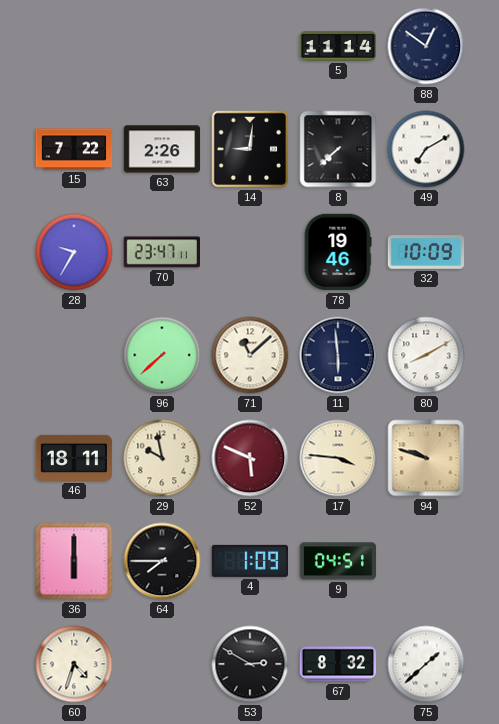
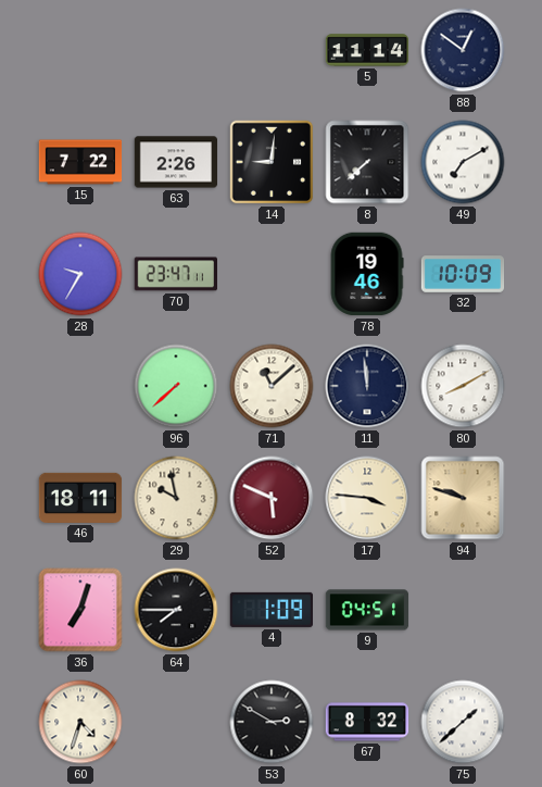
11: 5:59 -> 11:59
36: 6:00 -> 7:03
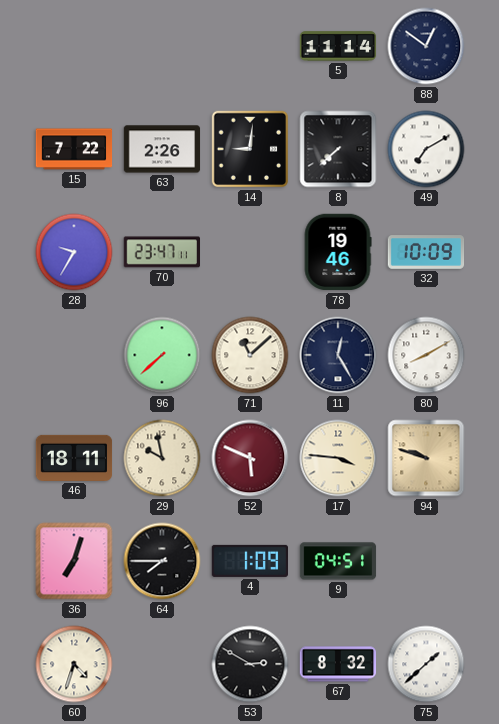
11: 11:59 -> 12:25
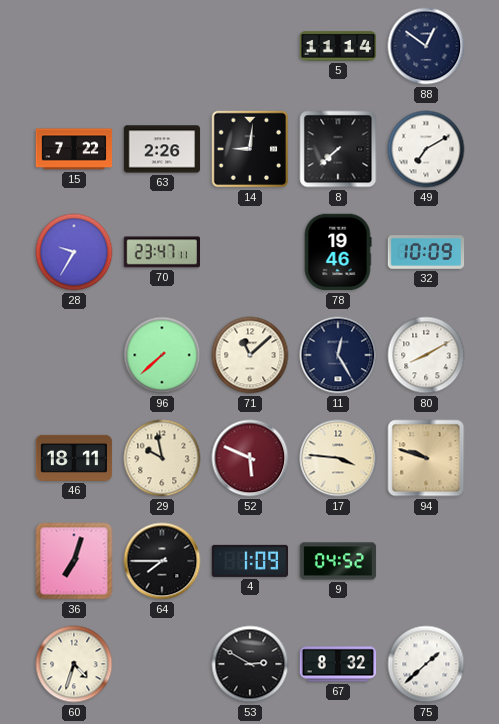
9: 04:51 -> 04:52
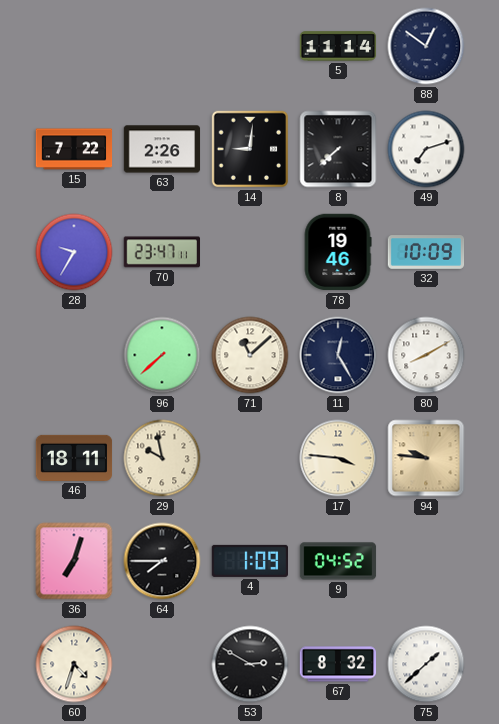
49: 7:10 -> 7:12
52: 5:49 -> none
94: 9:48 -> 9:46
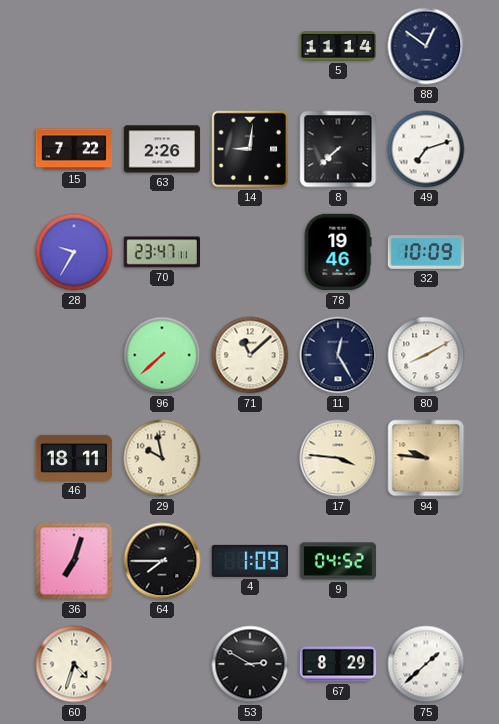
67: 8:32 -> 8:29
